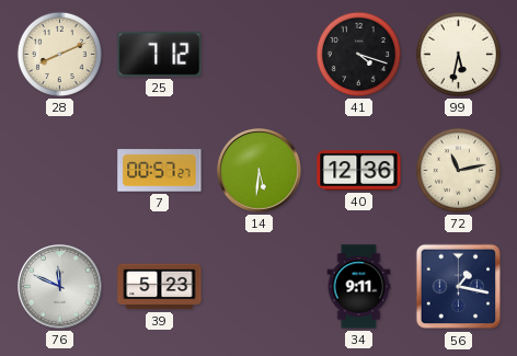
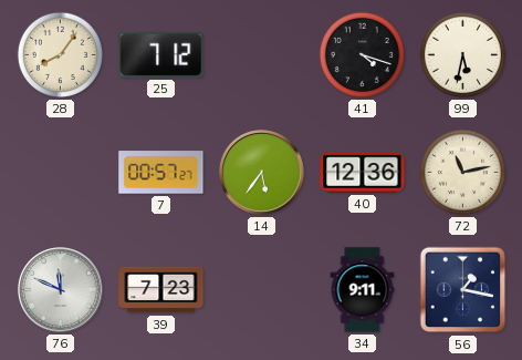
28: 8:11 -> 8:06
14: 5:31 -> 5:36
39: 5:23 -> 7:23
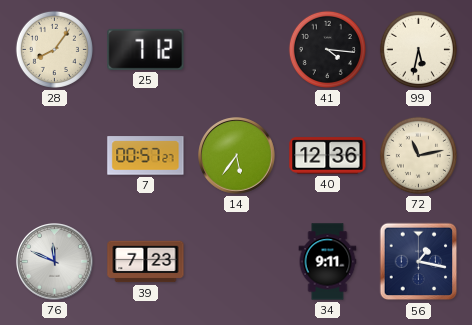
41: 4:18 -> 4:16
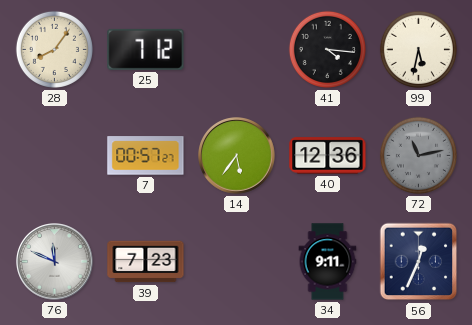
72 dial: cream -> grey
56: 1:17 -> 12:34
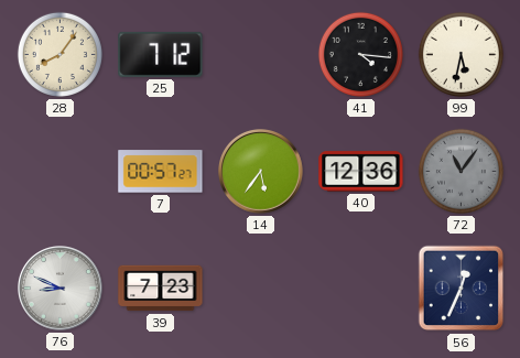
72: 11:13 -> 11:06
76: 11:49 -> 8:49
34: 9:11 -> none
